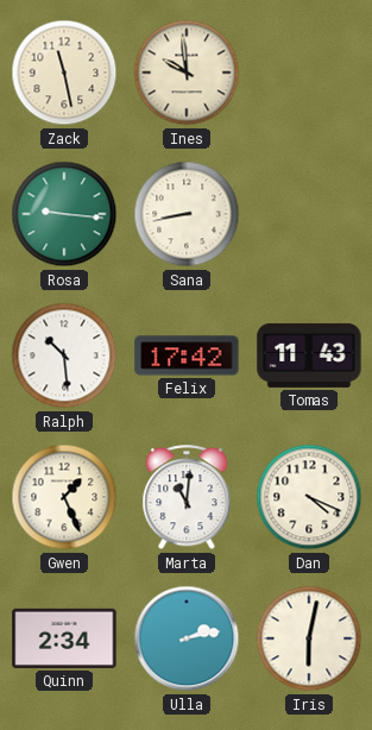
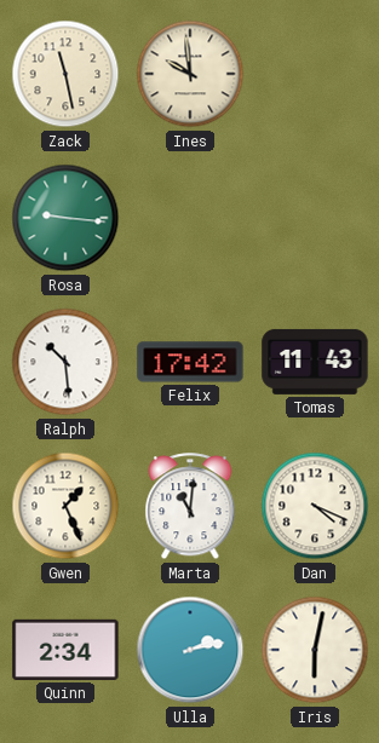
Sana: 8:43 -> none
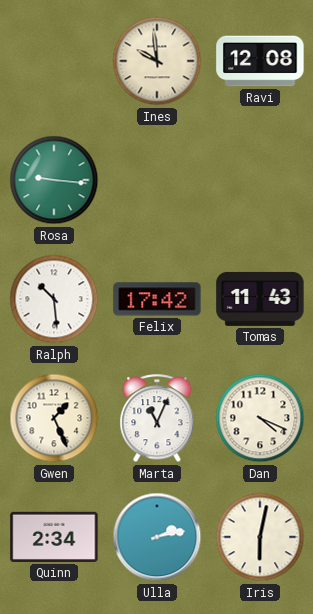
Zack: 11:28 -> none
Ravi: none -> 12:08
Marta: 11:01 -> 11:04
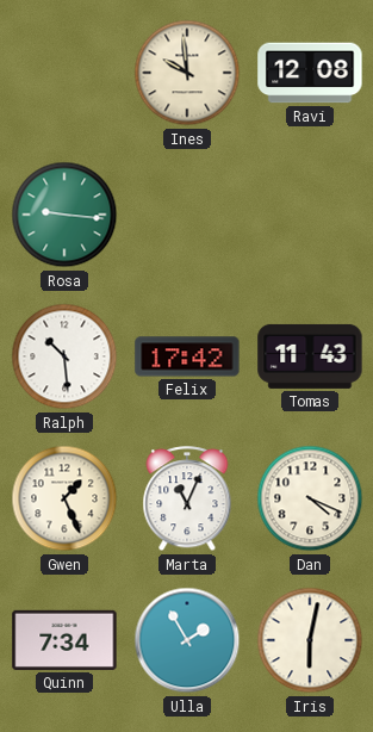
Quinn: 2:34 -> 7:34
Ulla: 2:13 -> 1:55
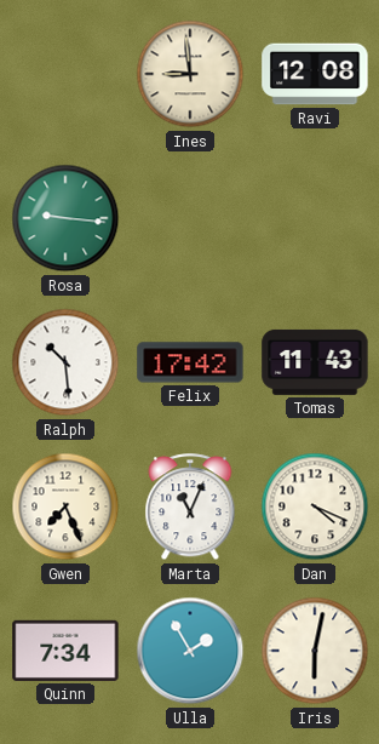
Ines: 9:59 -> 8:59
Gwen: 1:26 -> 7:26
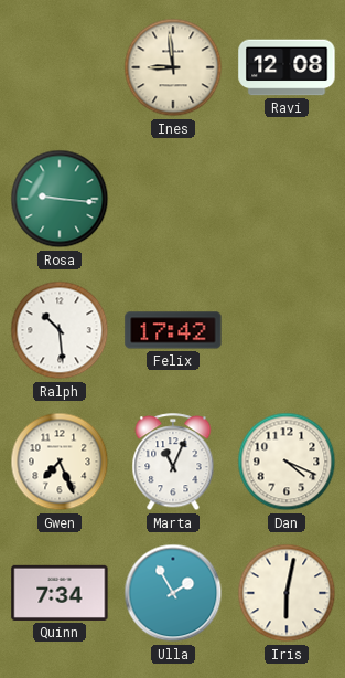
Tomas: 11:43 -> none
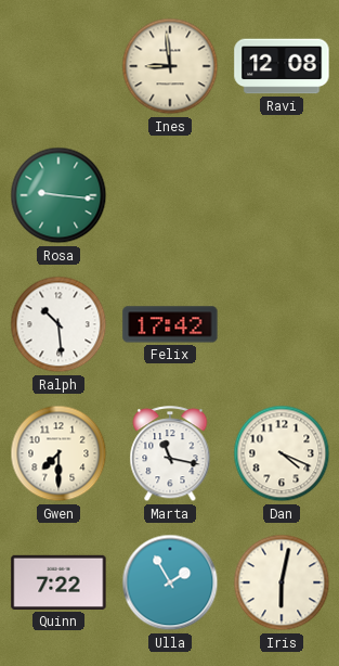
Gwen: 7:26 -> 7:30
Marta: 11:04 -> 11:17
Quinn: 7:34 -> 7:22
